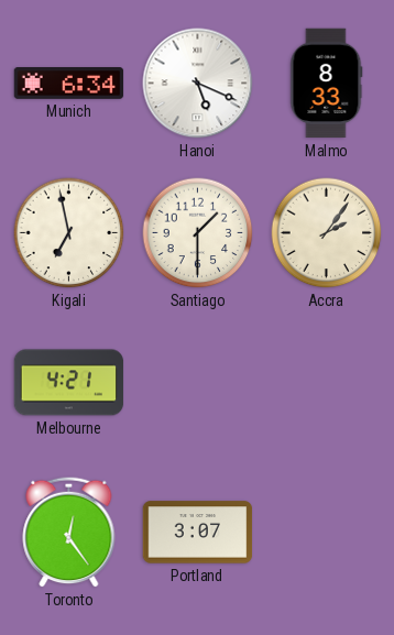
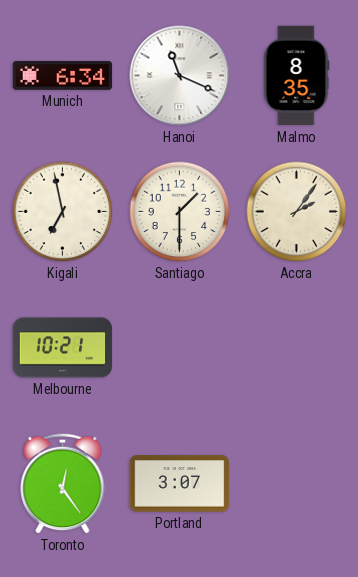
Hanoi: 5:19 -> 11:19
Malmo: 8:33 -> 8:35
Melbourne: 4:21 -> 10:21
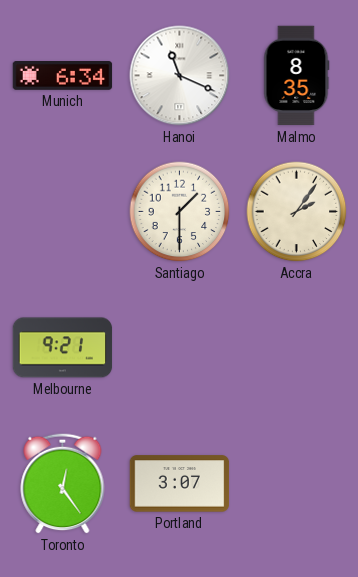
Kigali: 6:58 -> none
Melbourne: 10:21 -> 9:21
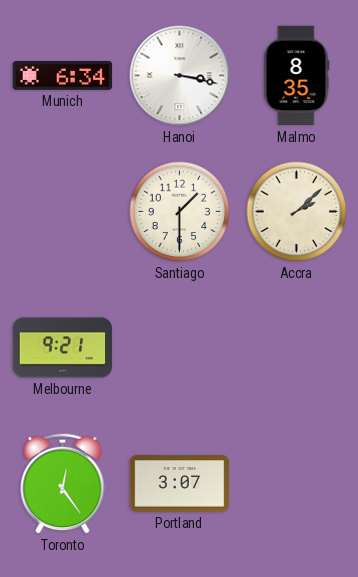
Hanoi: 11:19 -> 3:17
Accra: 2:06 -> 2:08
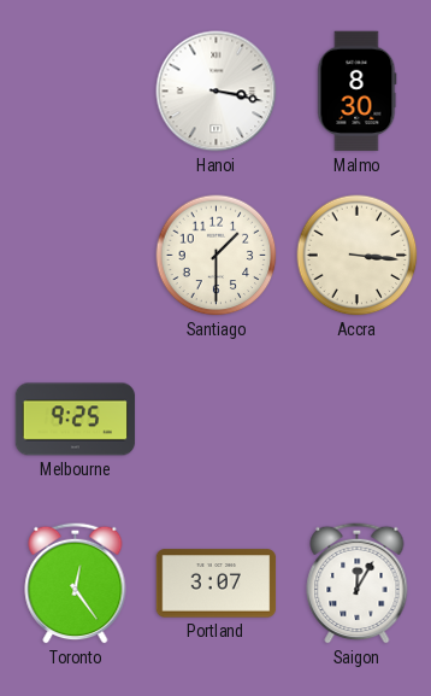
Munich: 6:34 -> none
Malmo: 8:35 -> 8:30
Accra: 2:08 -> 3:16
Melbourne: 9:21 -> 9:25
Saigon: none -> 12:05
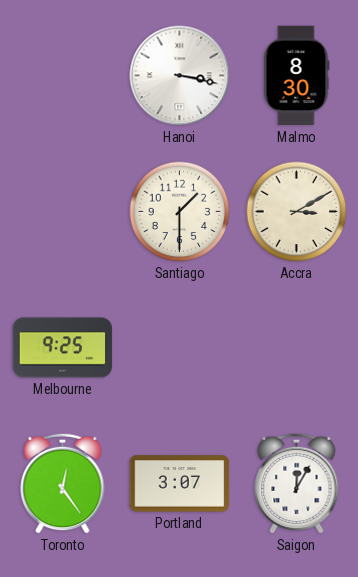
Accra: 3:16 -> 3:10
